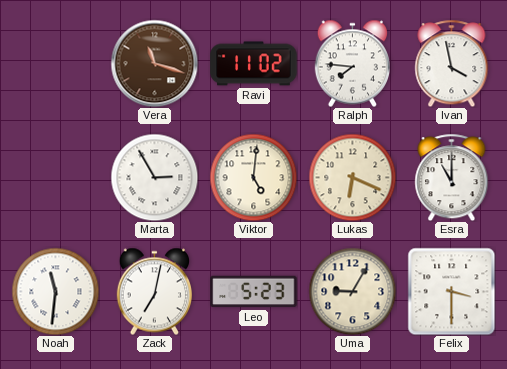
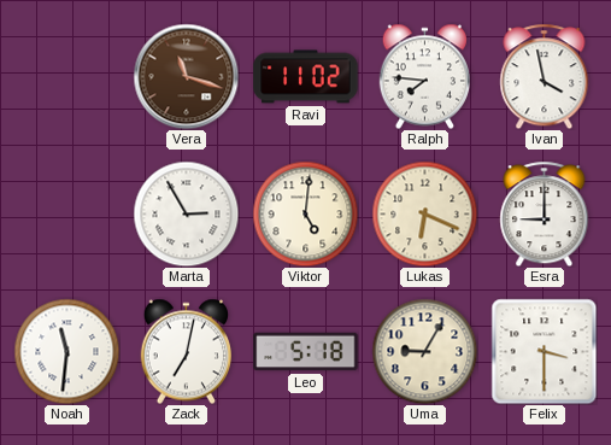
Esra: 11:00 -> 9:00
Leo: 5:23 -> 5:18
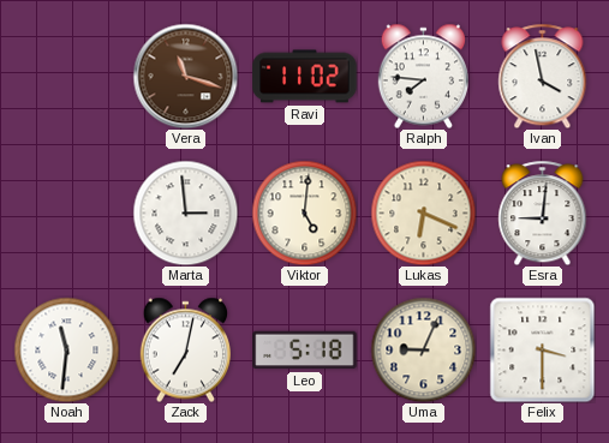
Marta: 2:55 -> 2:59
Esra: 9:00 -> 9:01
Uma: 9:05 -> 9:04
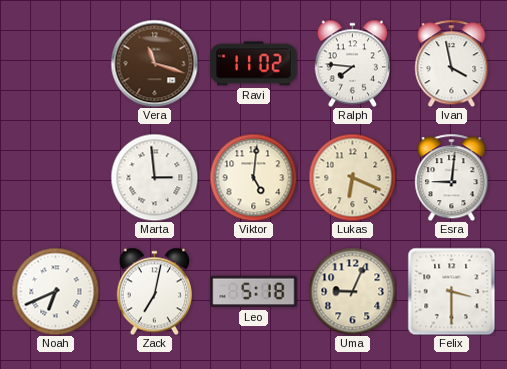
Noah: 11:31 -> 6:41
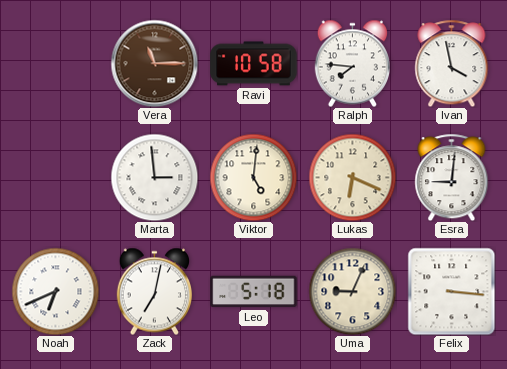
Vera: 11:18 -> 11:15
Ravi: 11:02 -> 10:58
Felix: 3:30 -> 3:16
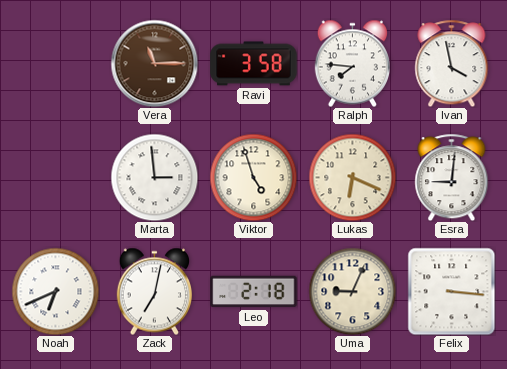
Ravi: 10:58 -> 3:58
Viktor: 5:01 -> 4:57
Leo: 5:18 -> 2:18
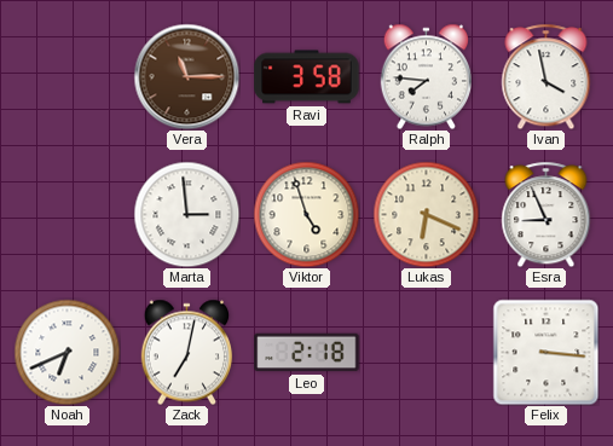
Esra: 9:01 -> 8:56
Uma: 9:04 -> none
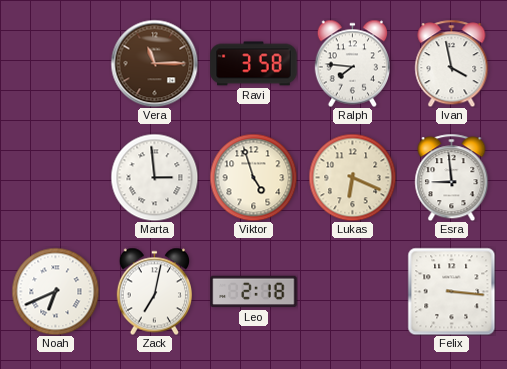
Esra: 8:56 -> 8:59
